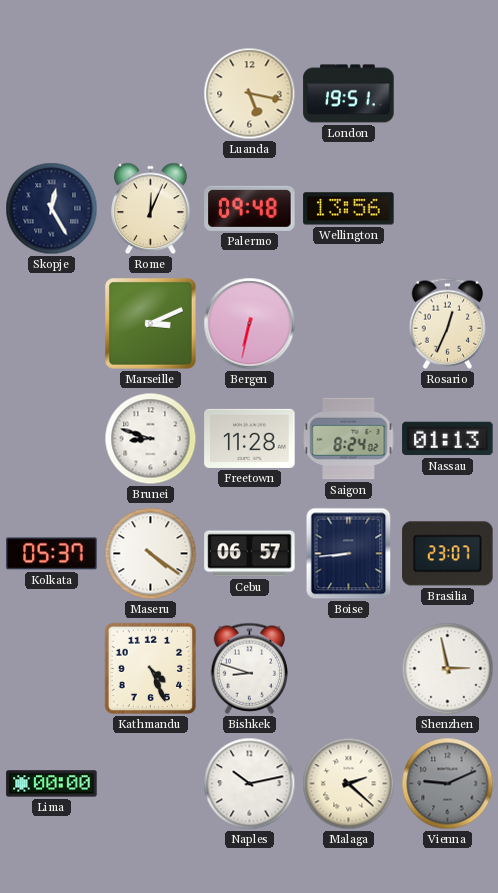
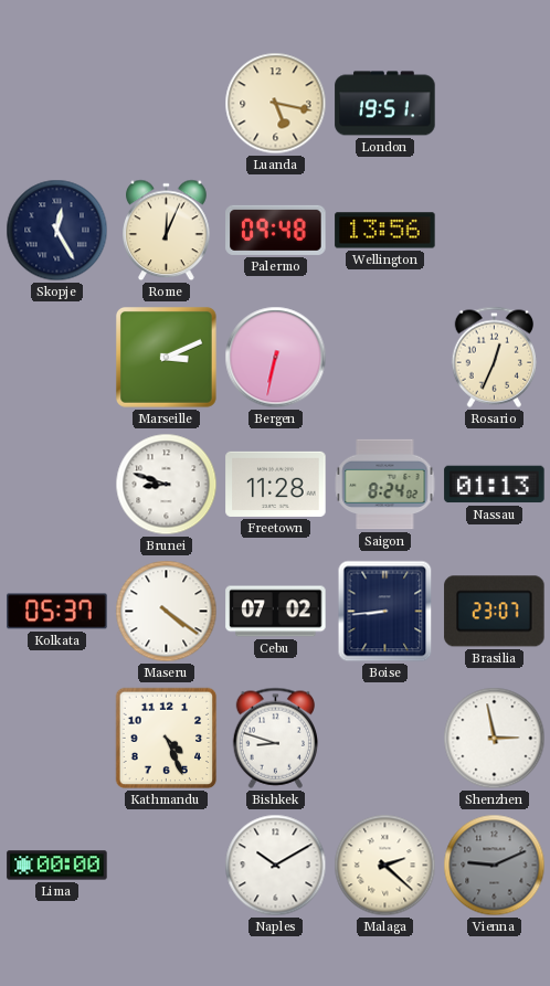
Cebu: 06:57 -> 07:02
Naples: 10:13 -> 10:10
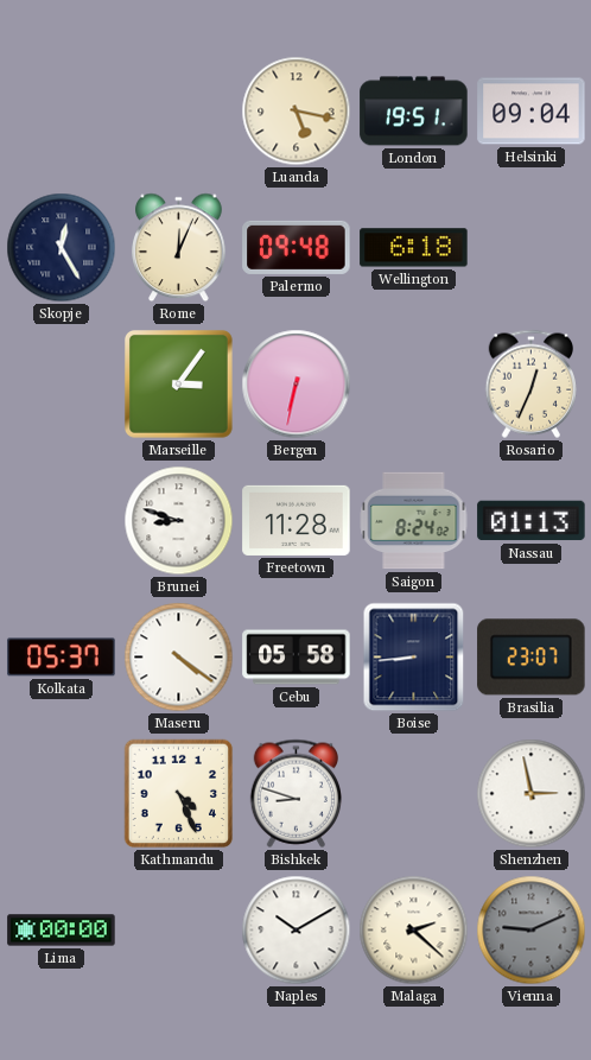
Helsinki: none -> 09:04
Wellington: 13:56 -> 6:18
Marseille: 3:11 -> 3:06
Cebu: 07:02 -> 05:58
